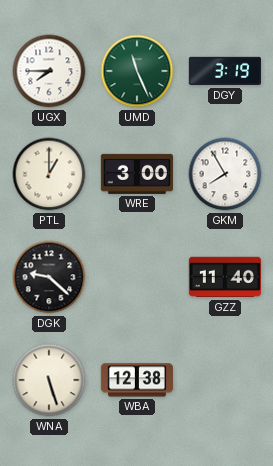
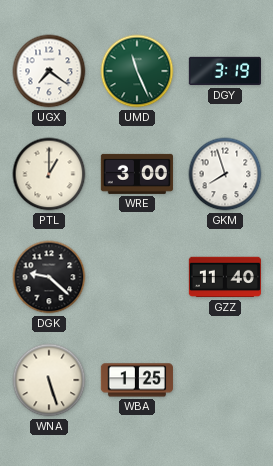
UGX: 7:45 -> 7:21
GKM: 7:55 -> 7:57
WBA: 12:38 -> 1:25
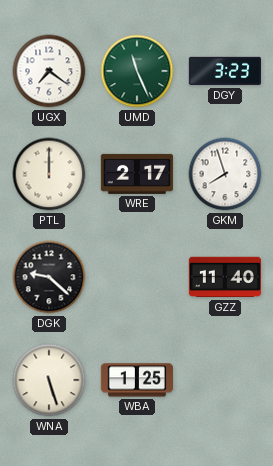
DGY: 3:19 -> 3:23
PTL: 1:00 -> 12:00
WRE: 3:00 -> 2:17
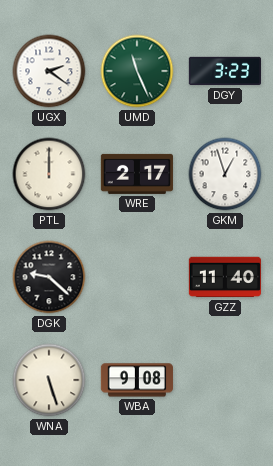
UGX: 7:21 -> 2:21
GKM: 7:57 -> 12:57
WBA: 1:25 -> 9:08
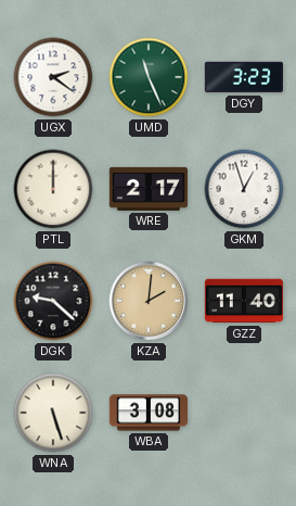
KZA: none -> 2:01
WBA: 9:08 -> 3:08
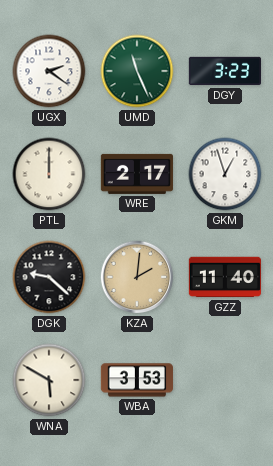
WNA: 5:27 -> 5:50
WBA: 3:08 -> 3:53
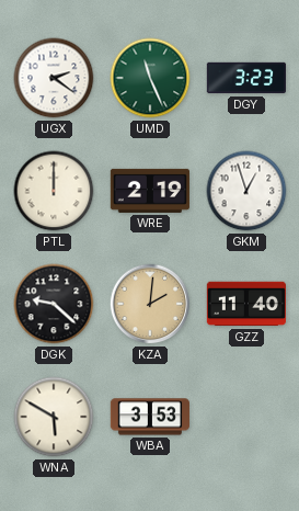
WRE: 2:17 -> 2:19
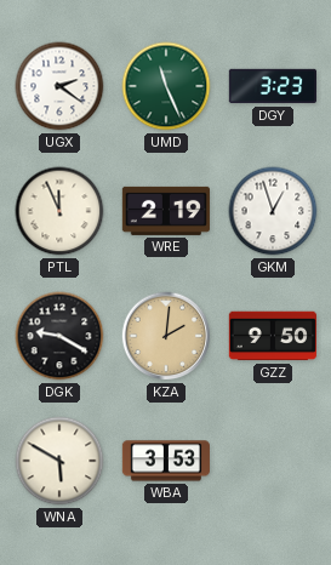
PTL: 12:00 -> 11:56
DGK: 9:22 -> 9:20
GZZ: 11:40 -> 9:50
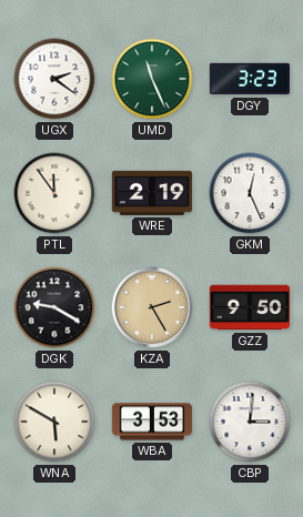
PTL: 11:56 -> 11:54
GKM: 12:57 -> 12:26
KZA: 2:01 -> 2:25
CBP: none -> 3:01
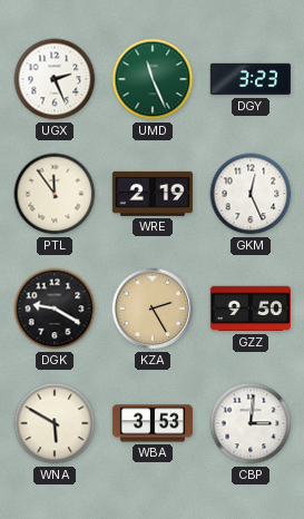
UGX: 2:21 -> 2:26
